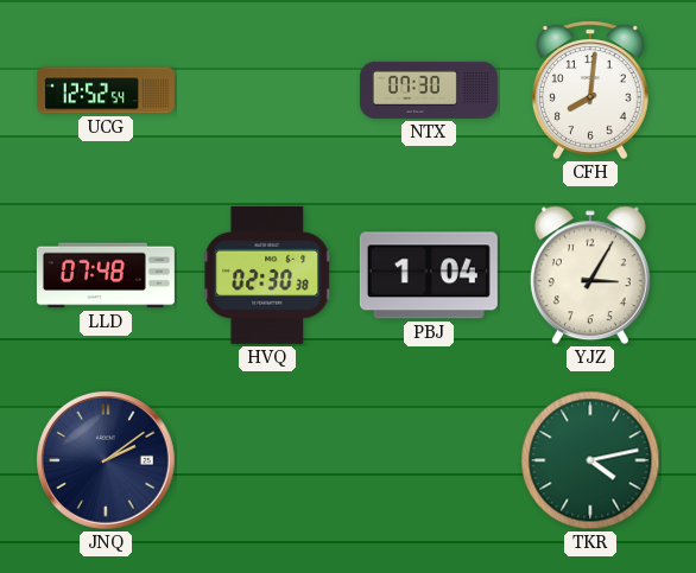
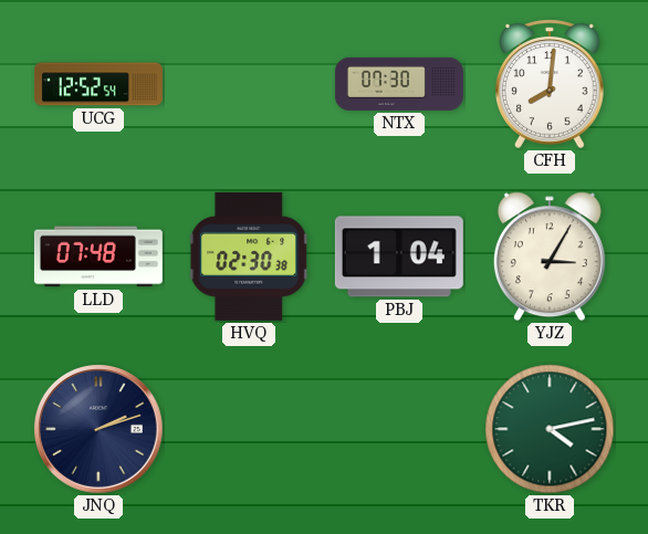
JNQ: 2:09 -> 2:12
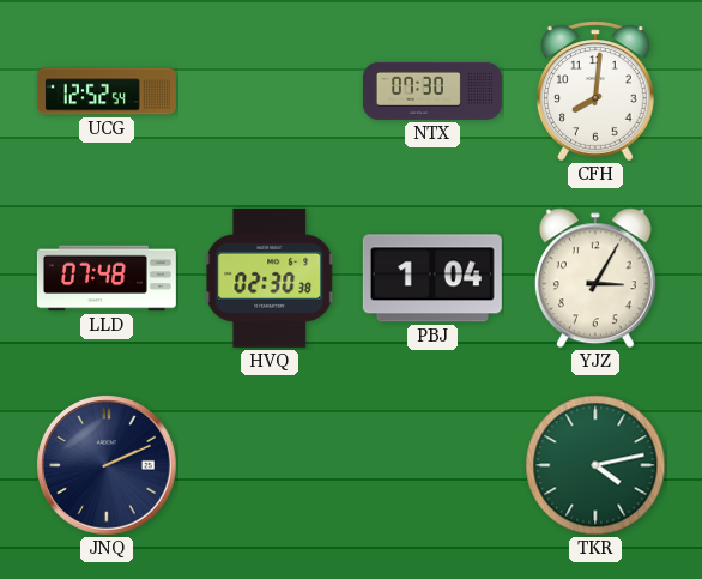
JNQ: 2:12 -> 2:11
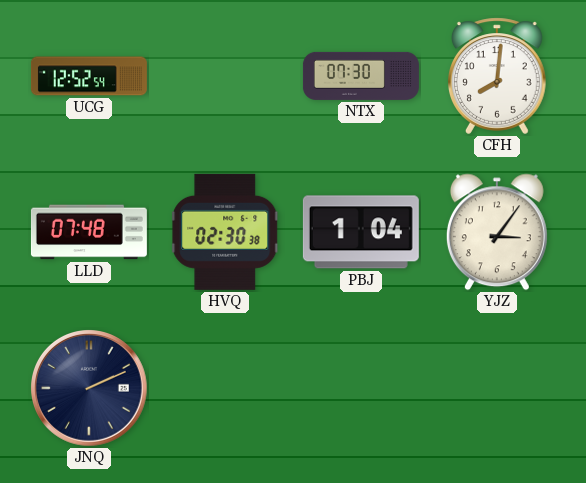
YJZ: 3:05 -> 3:06
TKR: 4:13 -> none
